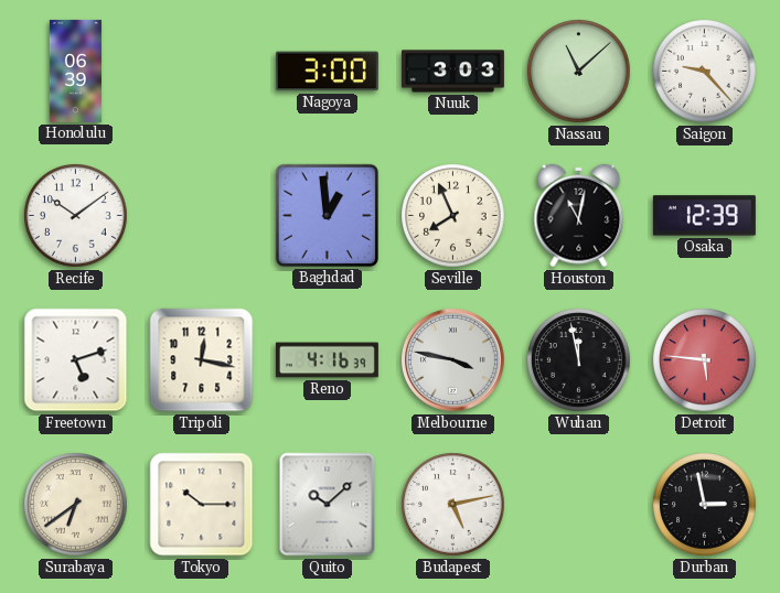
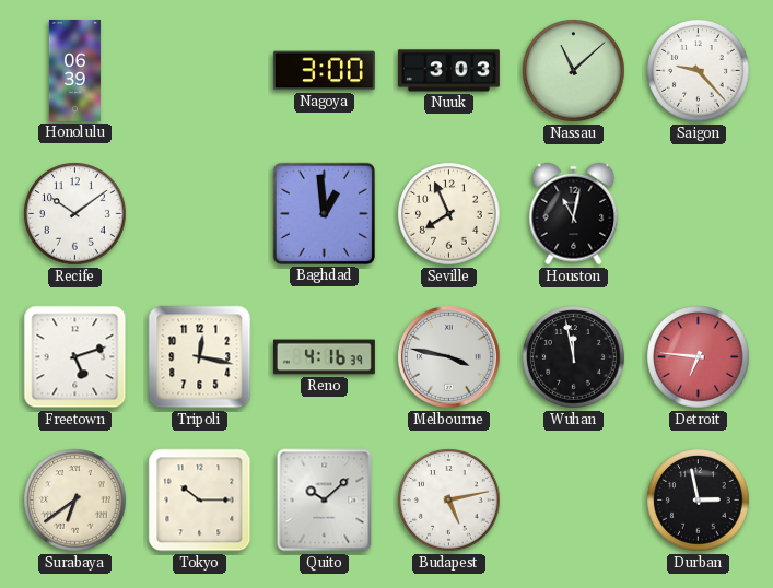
Osaka: 12:39 -> none
Detroit: 5:46 -> 6:46
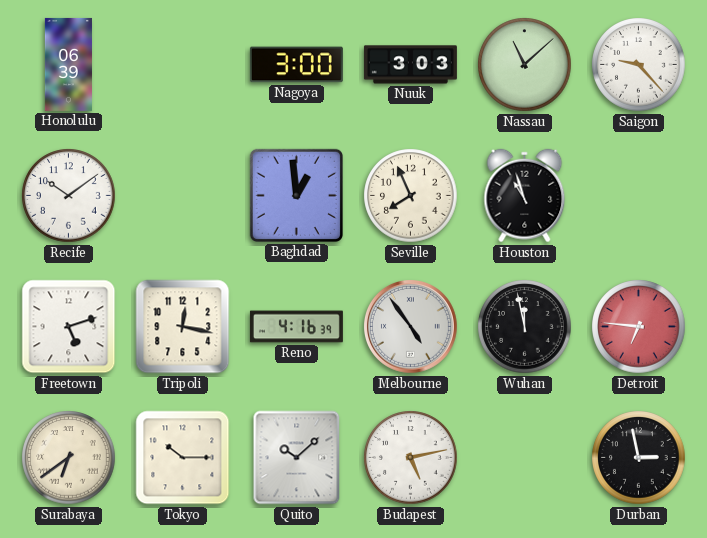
Houston: 11:02 -> 10:57
Melbourne: 3:47 -> 4:54
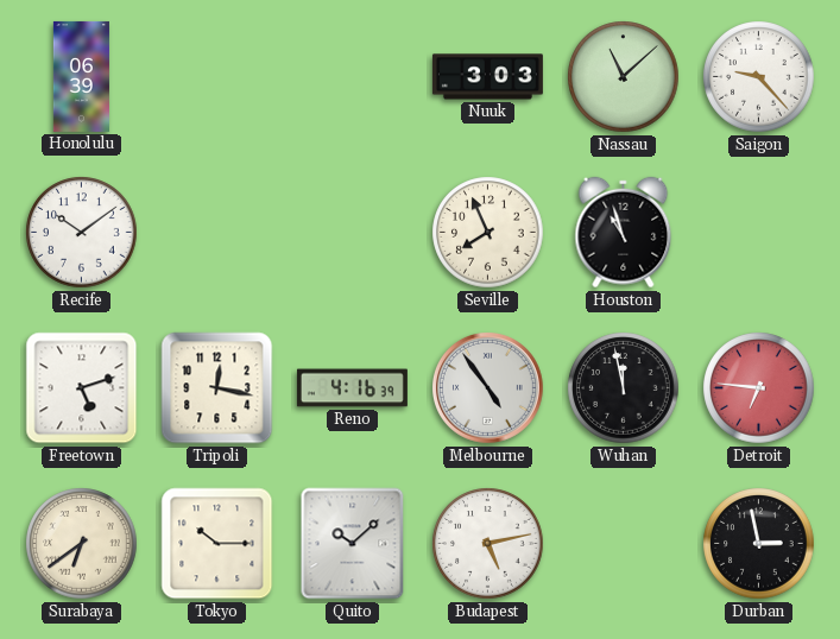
Nagoya: 3:00 -> none
Baghdad: 12:59 -> none
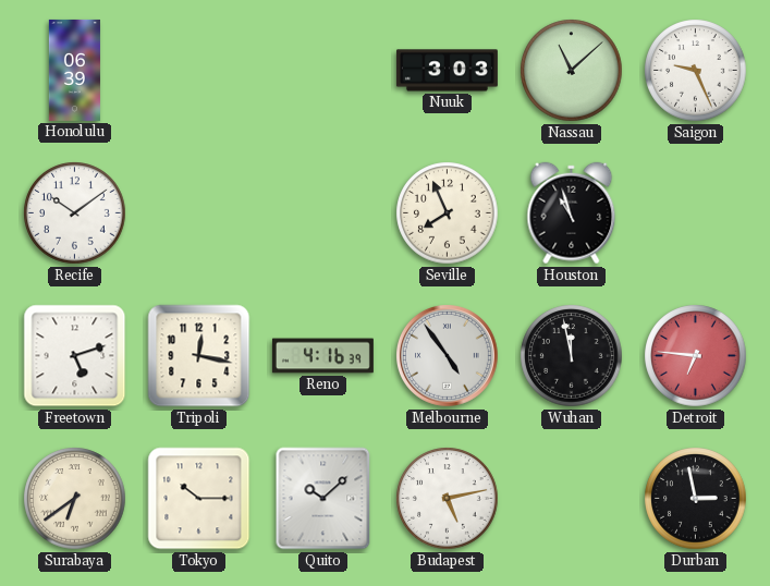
Saigon: 9:23 -> 9:26
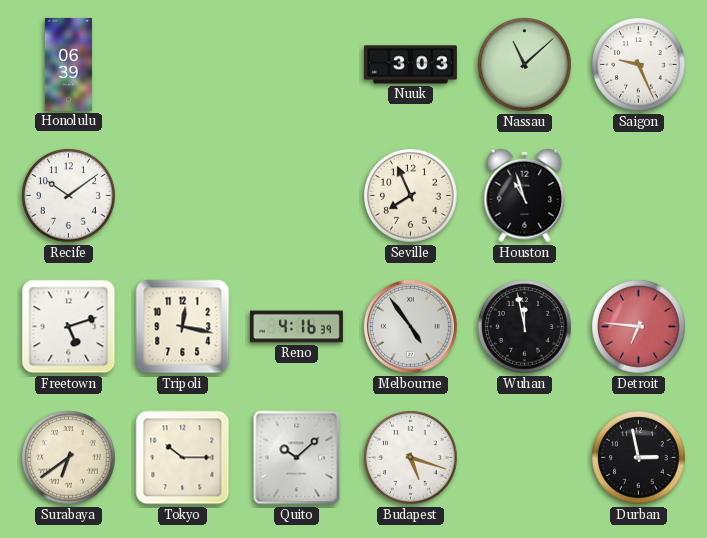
Budapest: 5:13 -> 5:18
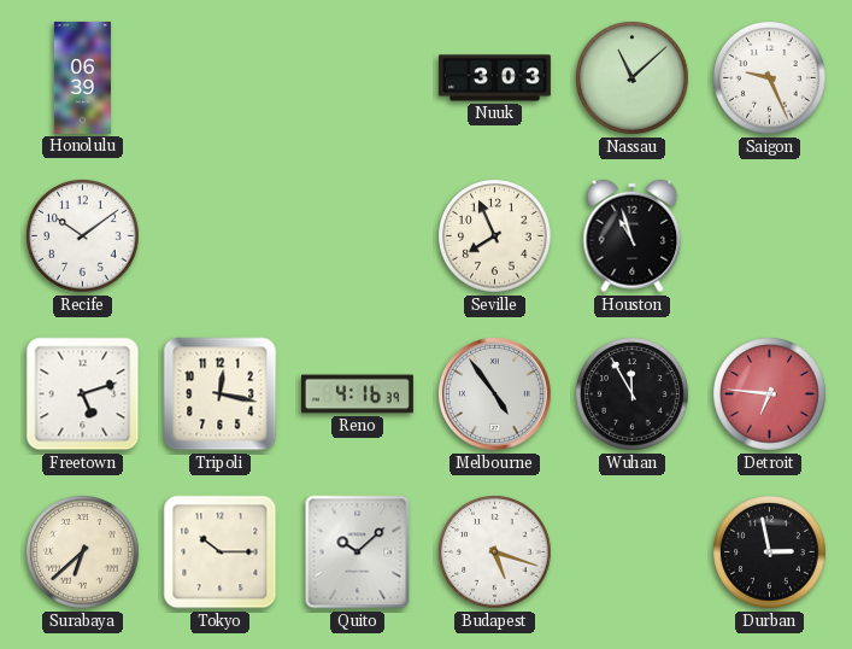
Wuhan: 11:58 -> 11:55
Surabaya: 6:39 -> 6:38
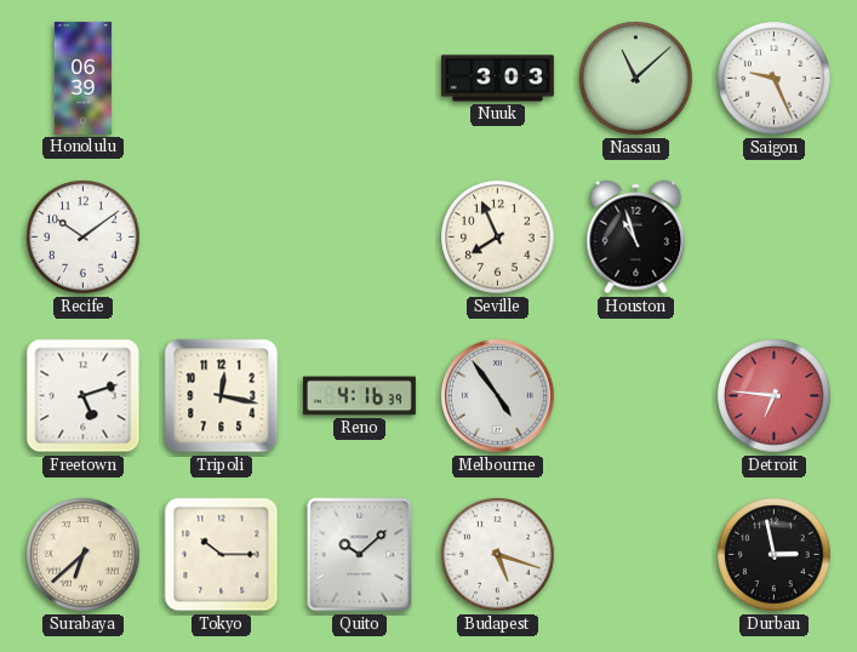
Wuhan: 11:55 -> none
